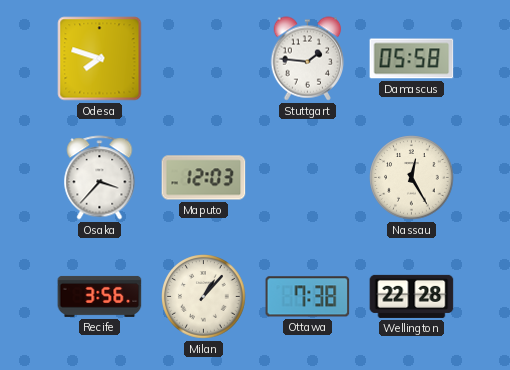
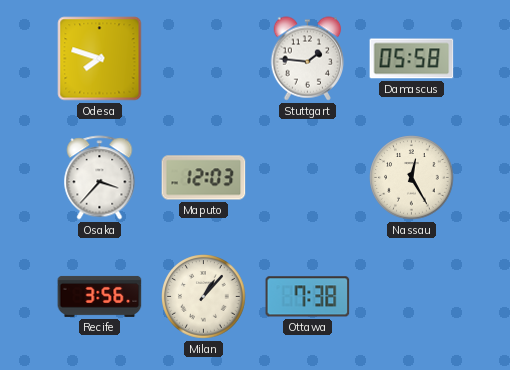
Wellington: 22:28 -> none
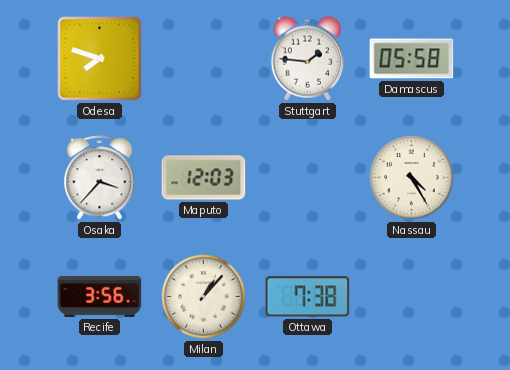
Nassau: 12:25 -> 4:25
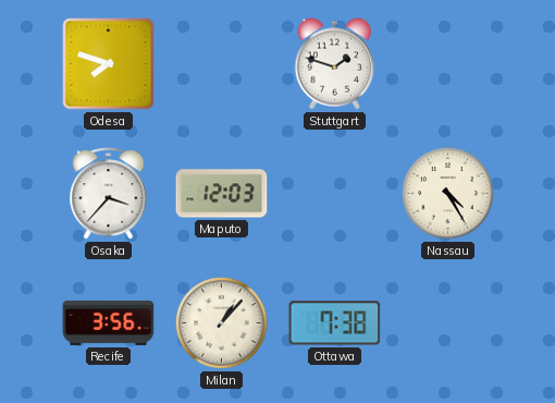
Stuttgart: 1:46 -> 1:48
Damascus: 05:58 -> none
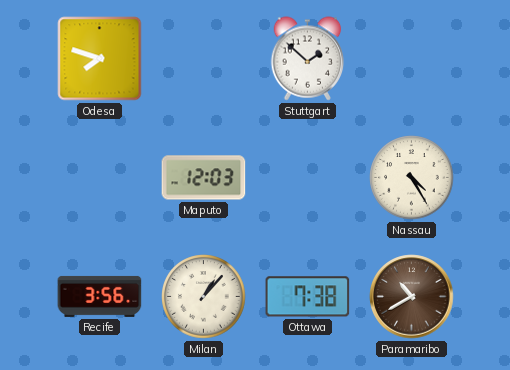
Stuttgart: 1:48 -> 1:52
Osaka: 3:37 -> none
Paramaribo: none -> 10:40
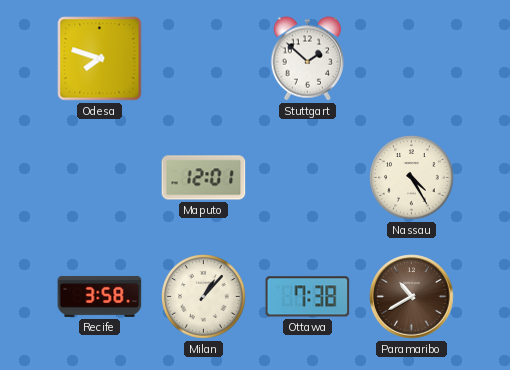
Maputo: 12:03 -> 12:01
Recife: 3:56 -> 3:58
